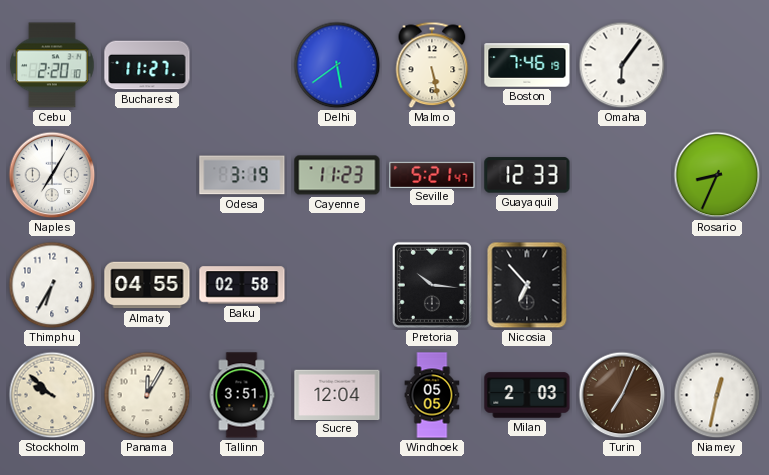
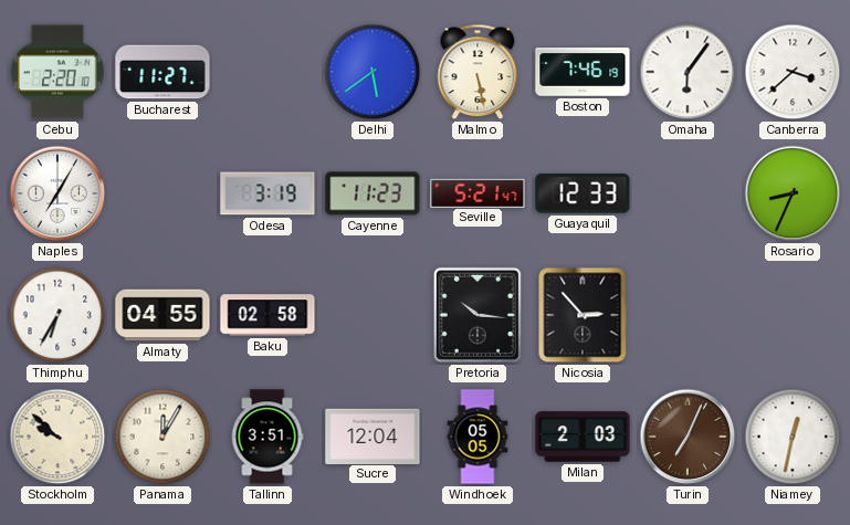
Canberra: none -> 3:38
Nicosia: 6:53 -> 2:53
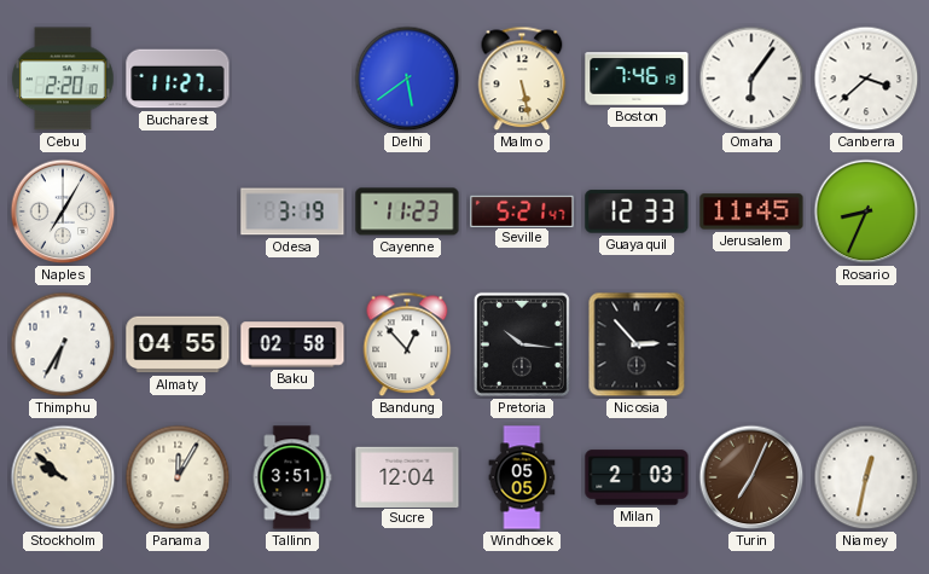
Jerusalem: none -> 11:45
Bandung: none -> 12:53
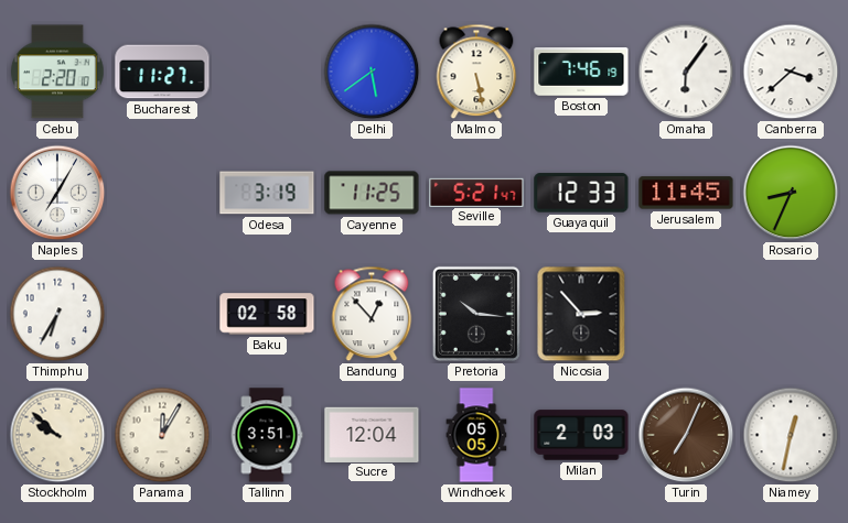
Cayenne: 11:23 -> 11:25
Almaty: 04:55 -> none
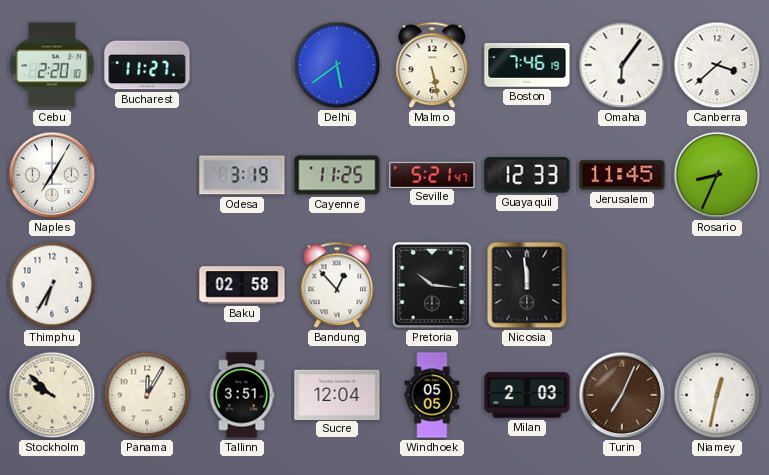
Nicosia: 2:53 -> 11:59
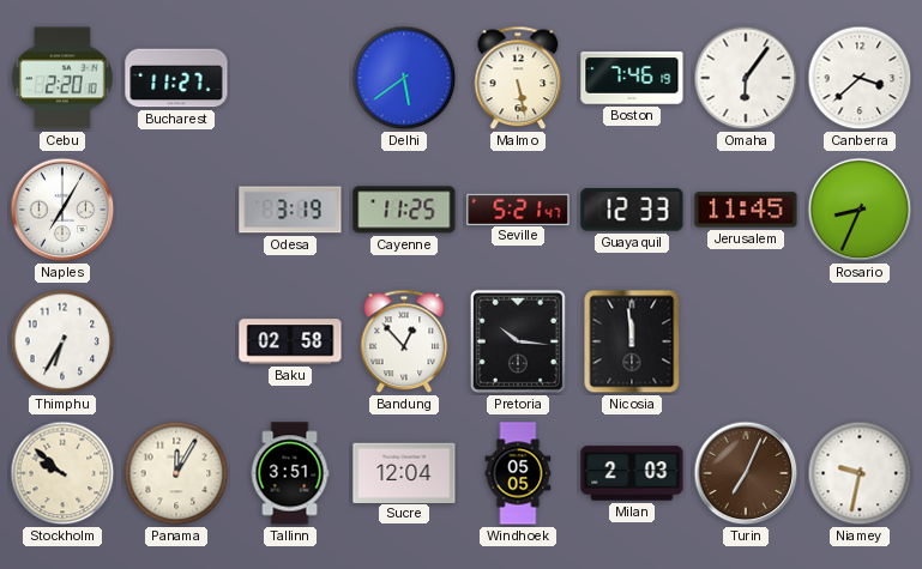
Niamey: 12:32 -> 9:32
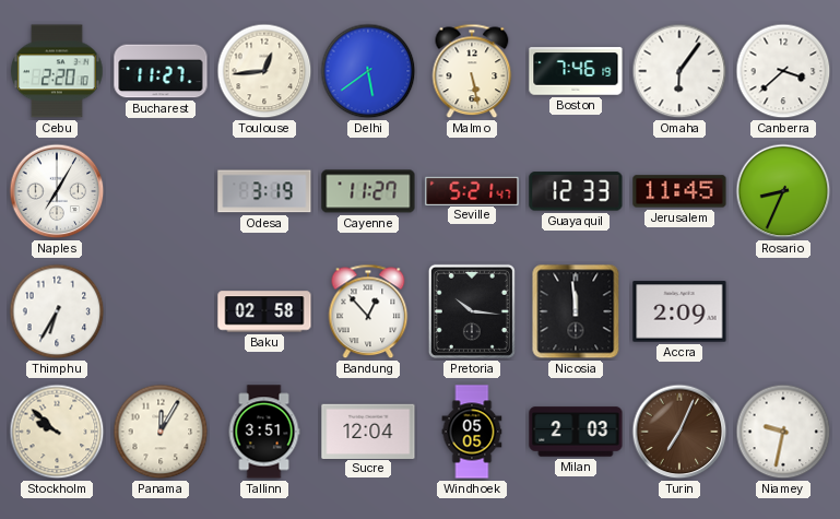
Toulouse: none -> 12:44
Cayenne: 11:25 -> 11:27
Accra: none -> 2:09
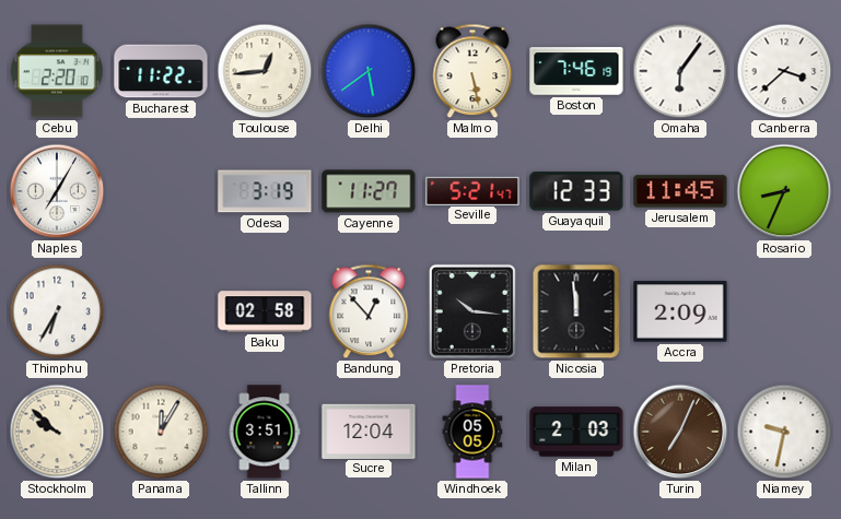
Bucharest: 11:27 -> 11:22
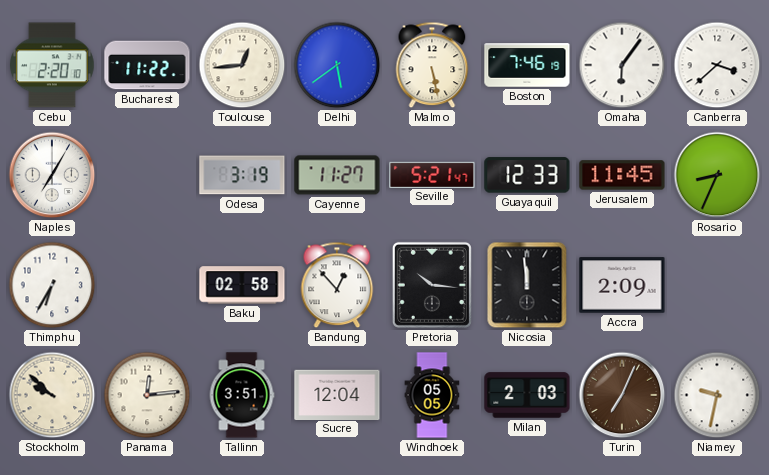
Panama: 12:05 -> 12:14
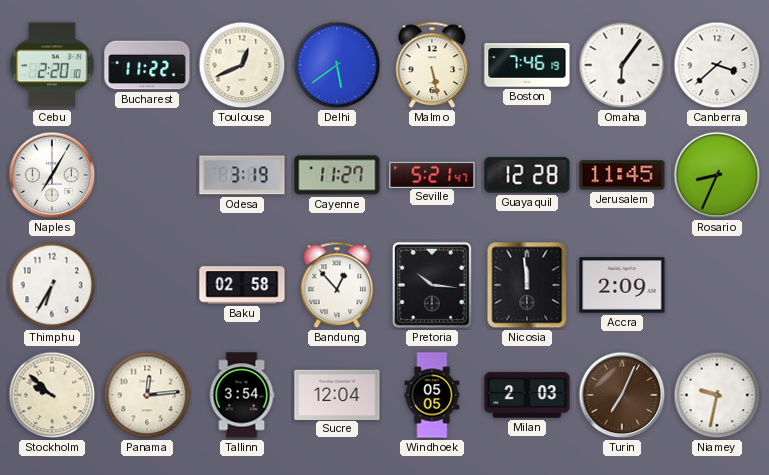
Toulouse: 12:44 -> 12:41
Guayaquil: 12:33 -> 12:28
Tallinn: 3:51 -> 3:54
